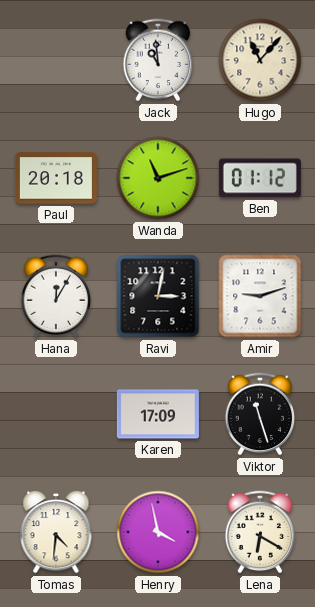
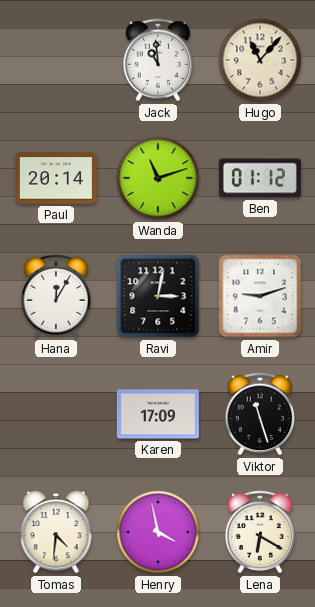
Paul: 20:18 -> 20:14
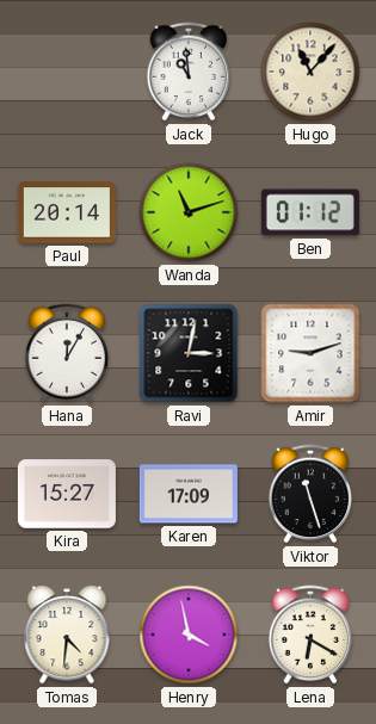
Kira: none -> 15:27
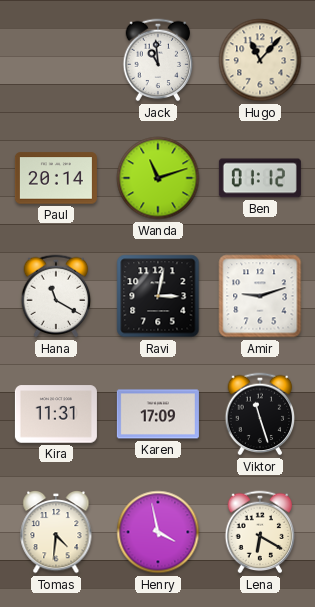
Hana: 12:05 -> 11:20
Kira: 15:27 -> 11:31
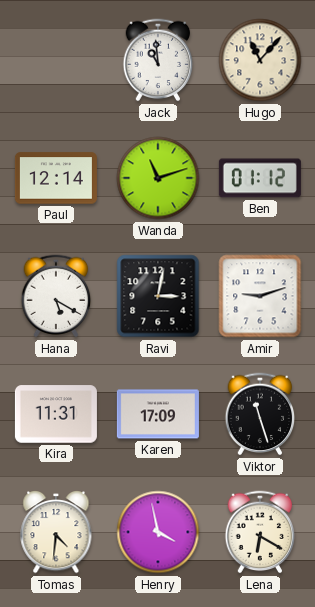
Paul: 20:14 -> 12:14
Hana: 11:20 -> 5:20
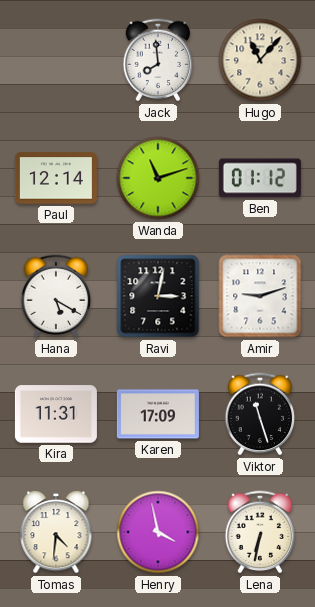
Jack: 10:59 -> 7:59
Lena: 6:20 -> 6:32
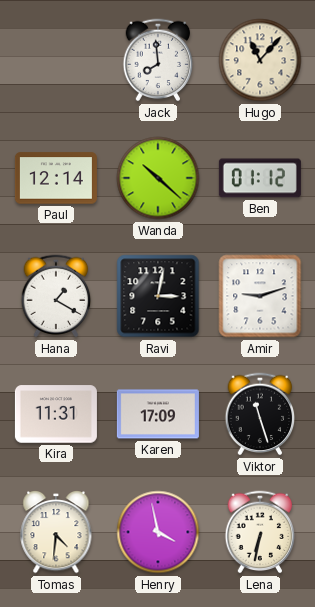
Wanda: 11:12 -> 10:22
Hana: 5:20 -> 1:20
